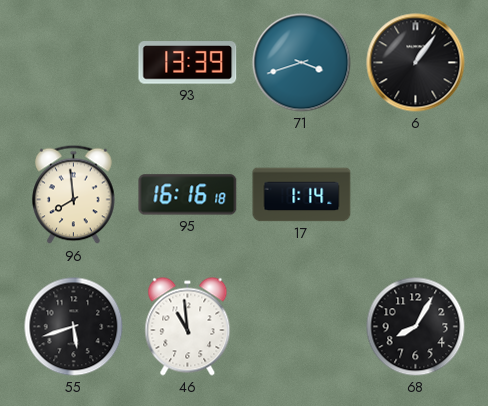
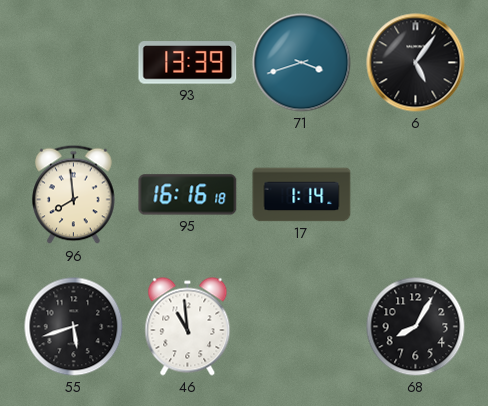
6: 1:06 -> 5:06
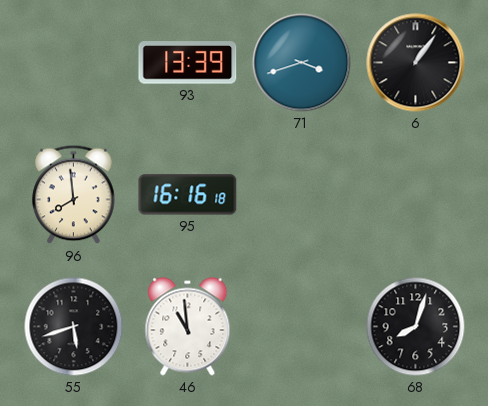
6: 5:06 -> 1:06
17: 1:14 -> none
68: 8:05 -> 8:03
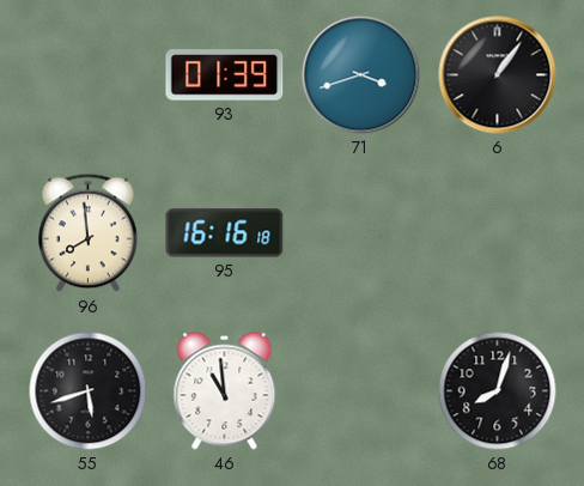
93: 13:39 -> 01:39
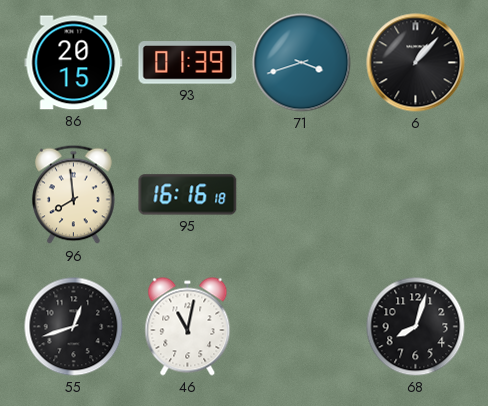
86: none -> 20:15
6: 1:06 -> 1:07
55: 5:42 -> 12:42
46: 10:59 -> 11:02
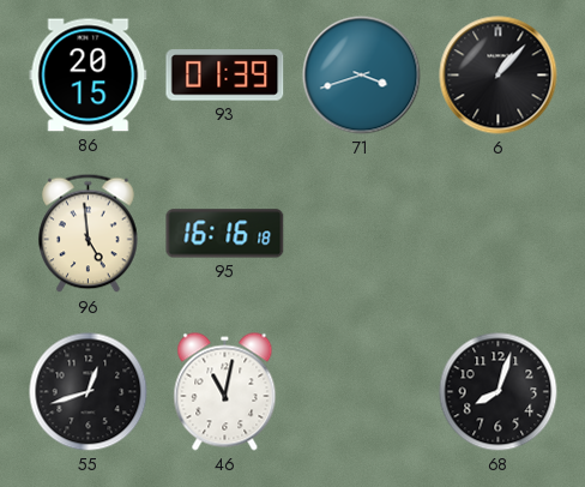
96: 7:59 -> 4:59
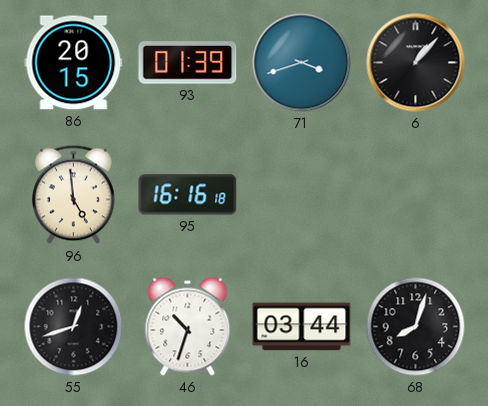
46: 11:02 -> 10:33
16: none -> 03:44
